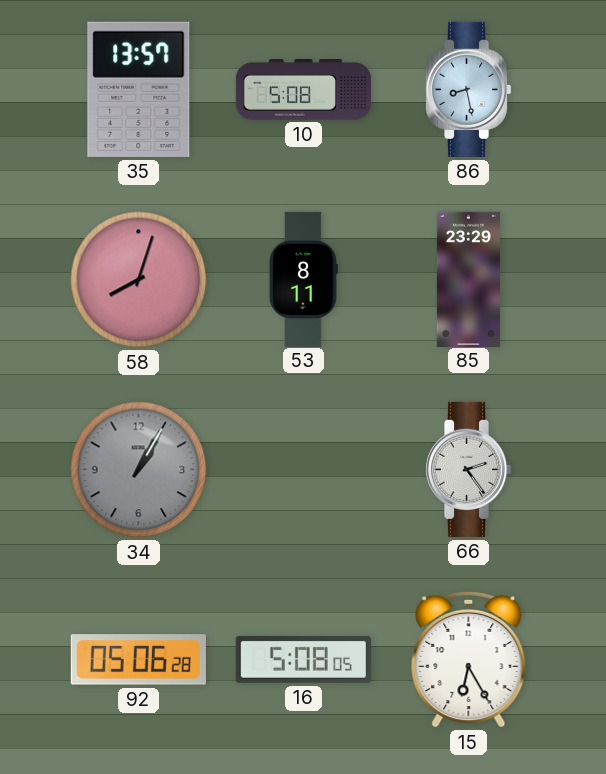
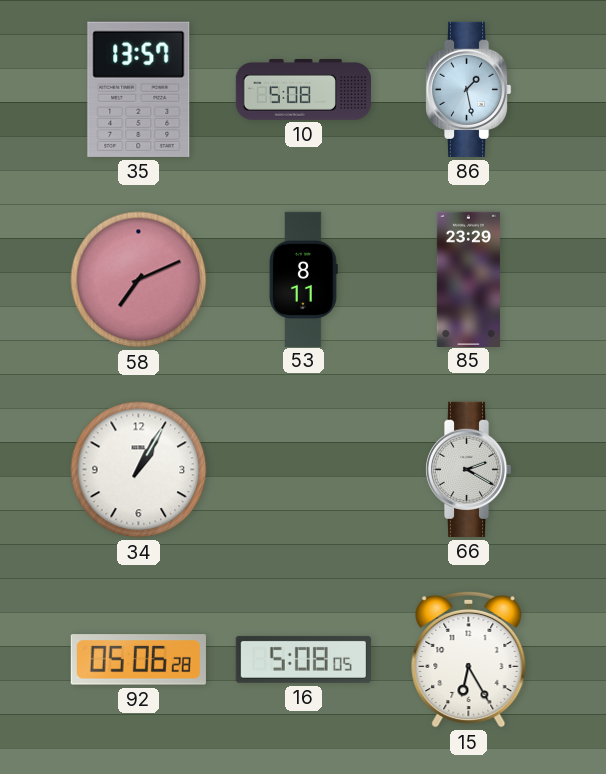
86: 8:28 -> 1:28
58: 8:03 -> 7:11
34 dial: grey -> white
66: 2:24 -> 2:20
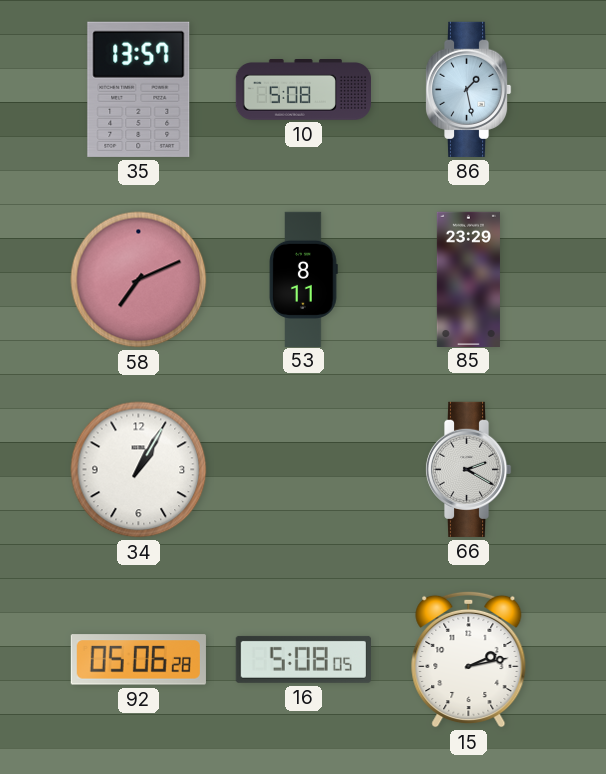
15: 6:25 -> 2:13
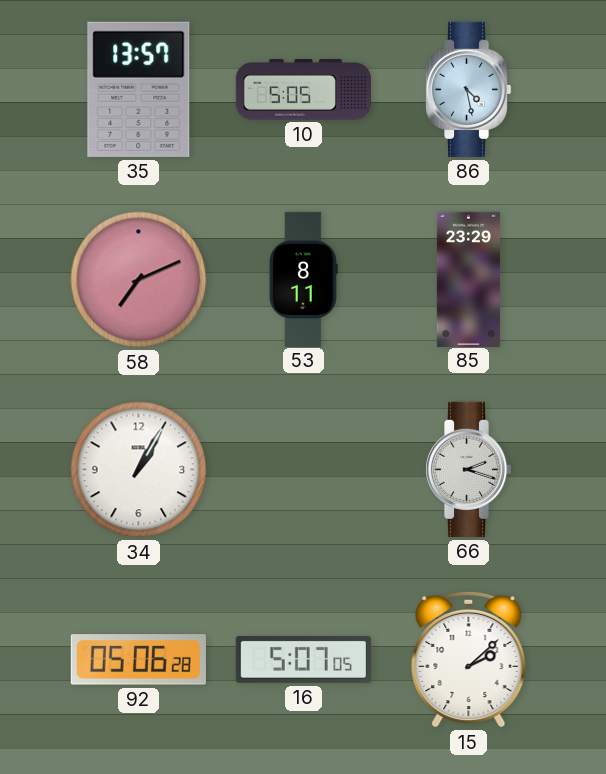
10: 5:08 -> 5:05
86: 1:28 -> 4:28
66: 2:20 -> 2:18
16: 5:08 -> 5:07
15: 2:13 -> 2:08
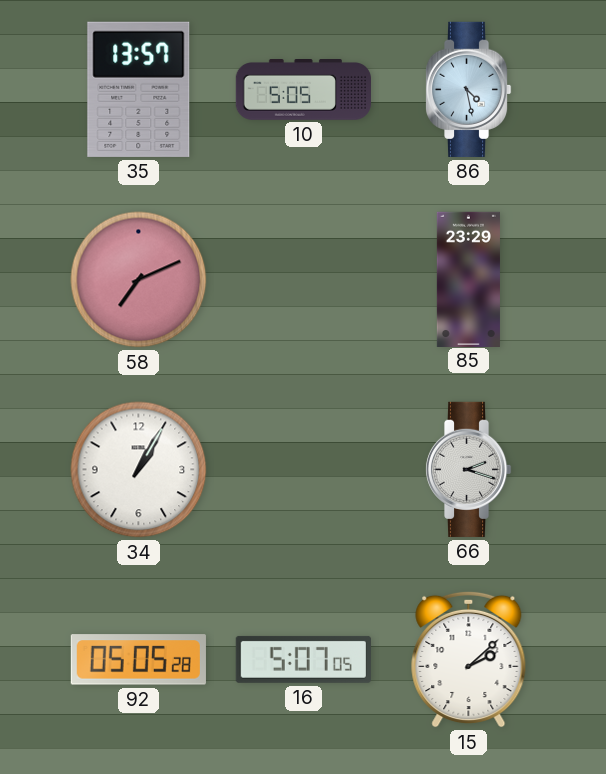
53: 8:11 -> none
92: 05:06 -> 05:05
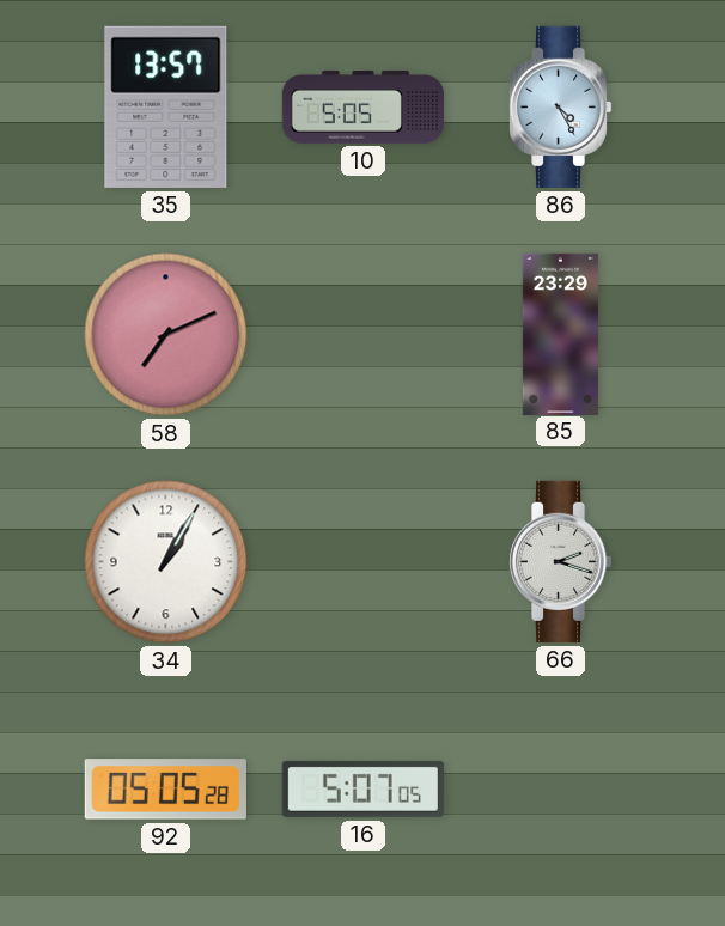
86: 4:28 -> 4:25
15: 2:08 -> none
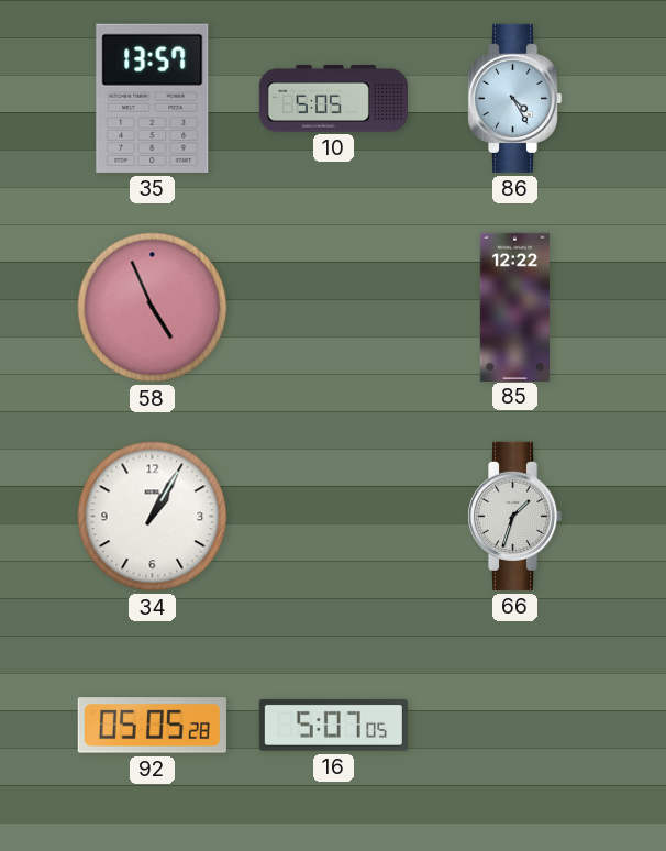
58: 7:11 -> 4:56
85: 23:29 -> 12:22
66: 2:18 -> 1:33
